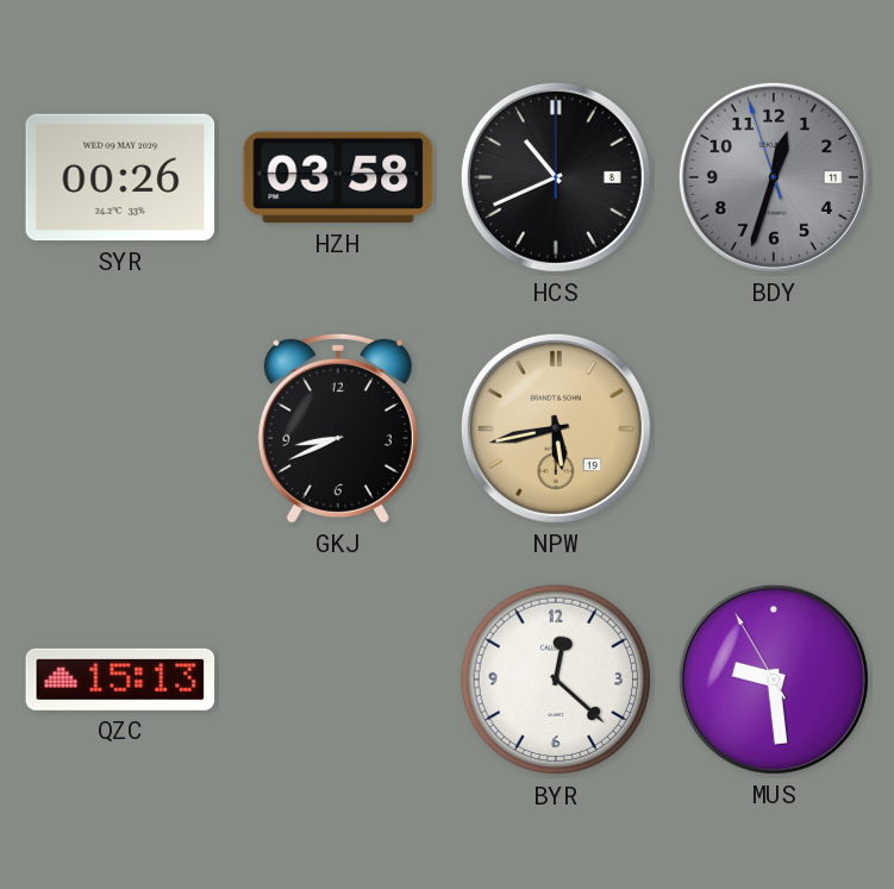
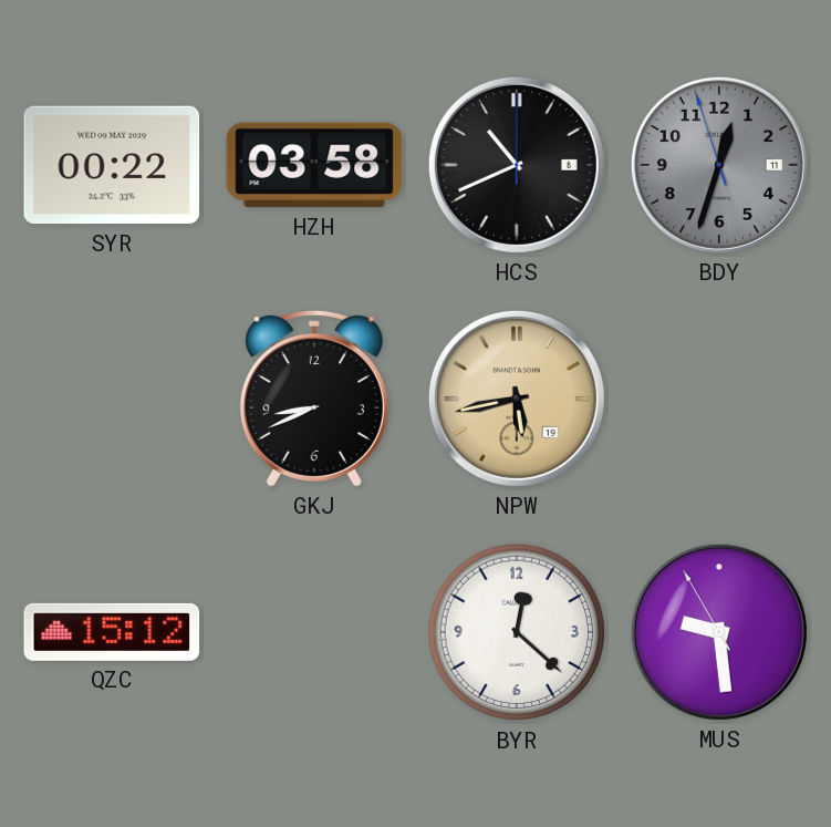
SYR: 00:26 -> 00:22
QZC: 15:13 -> 15:12
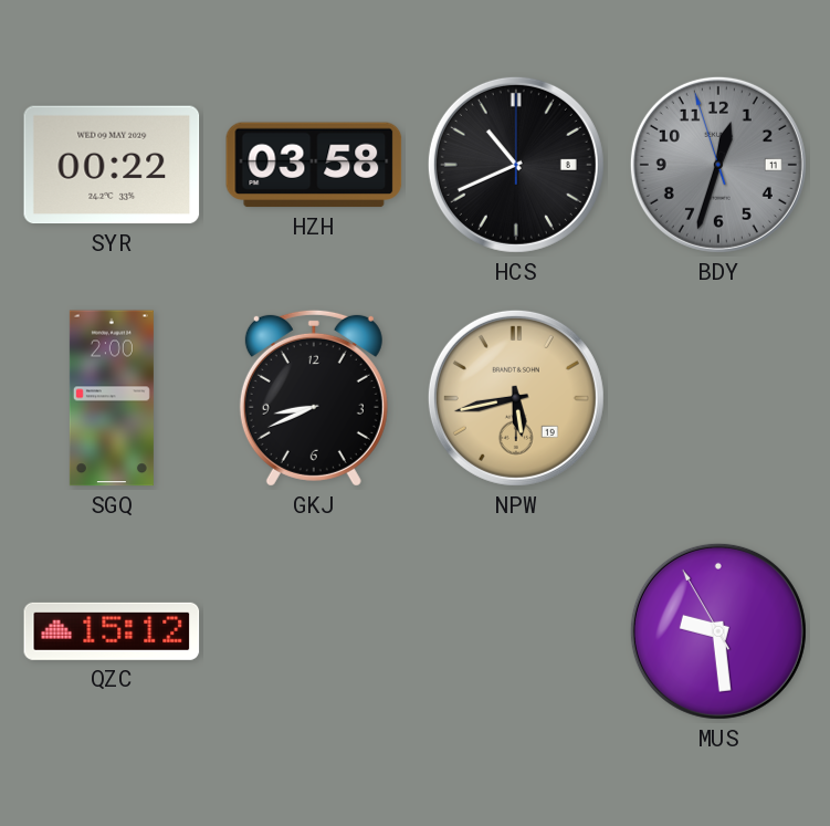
SGQ: none -> 2:00
BYR: 12:22 -> none
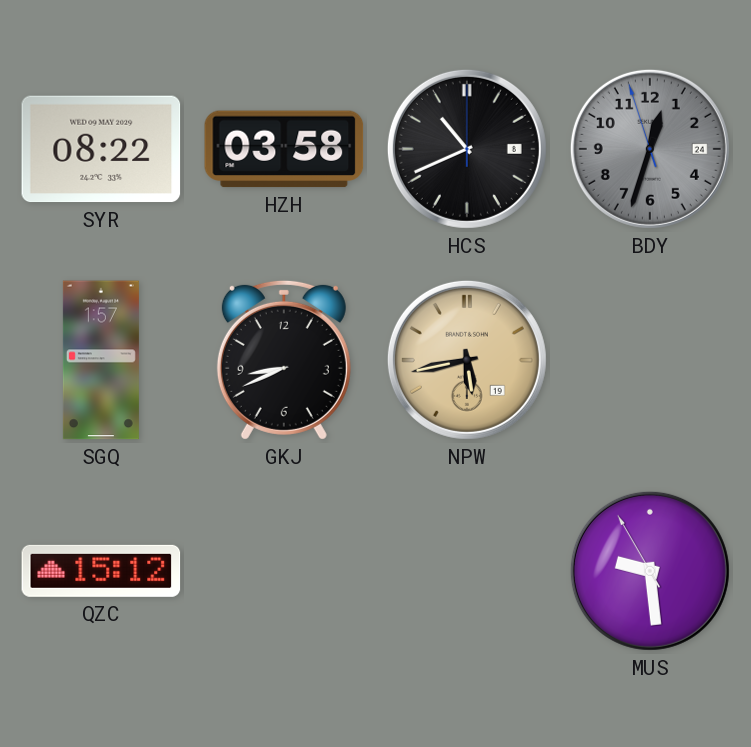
SYR: 00:22 -> 08:22
BDY date: 11 -> 24
SGQ: 2:00 -> 1:57
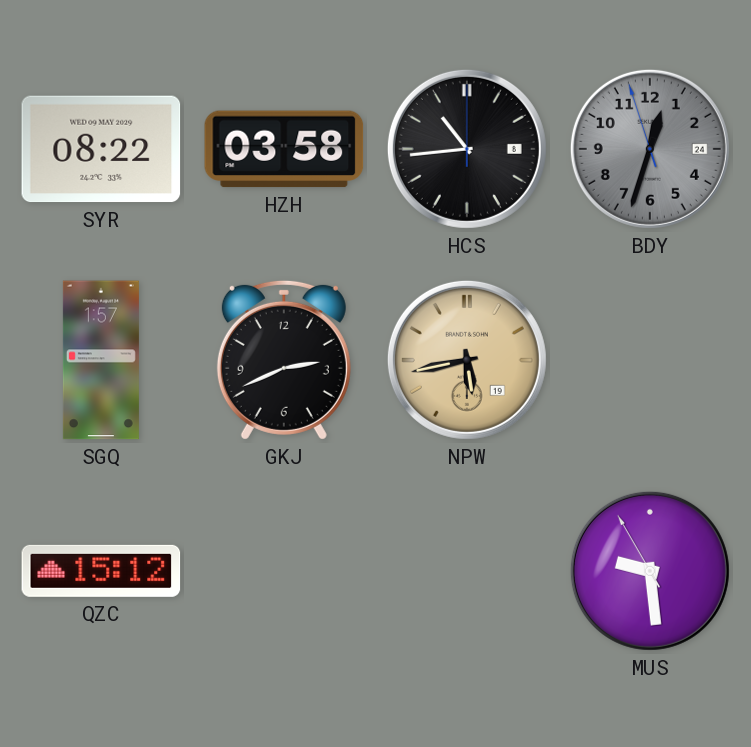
HCS: 10:41 -> 10:44
GKJ: 8:41 -> 2:41
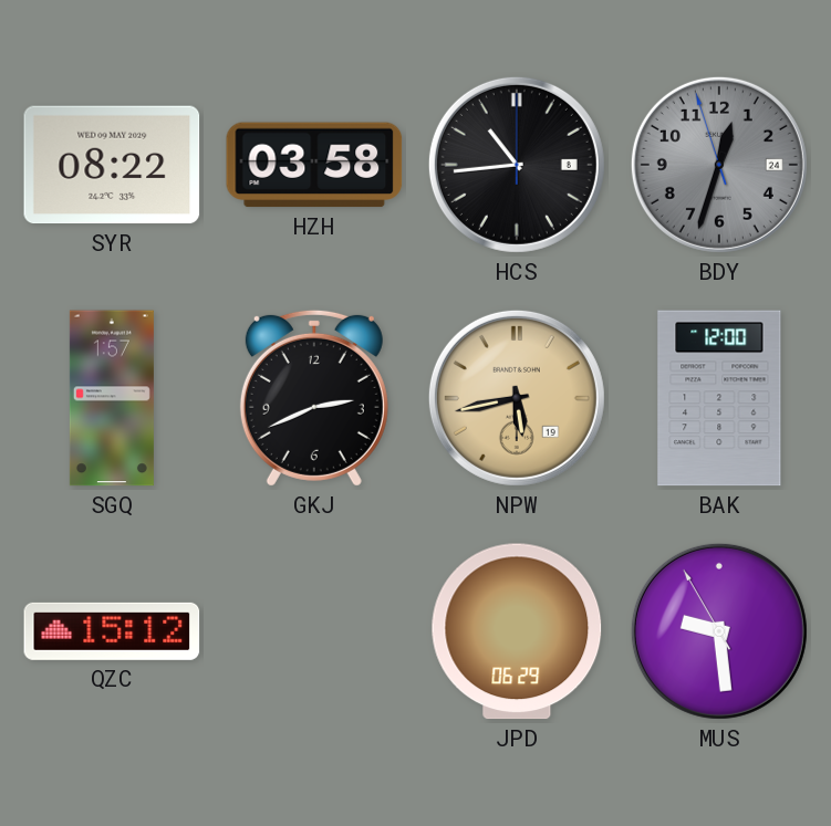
BAK: none -> 12:00
JPD: none -> 06:29
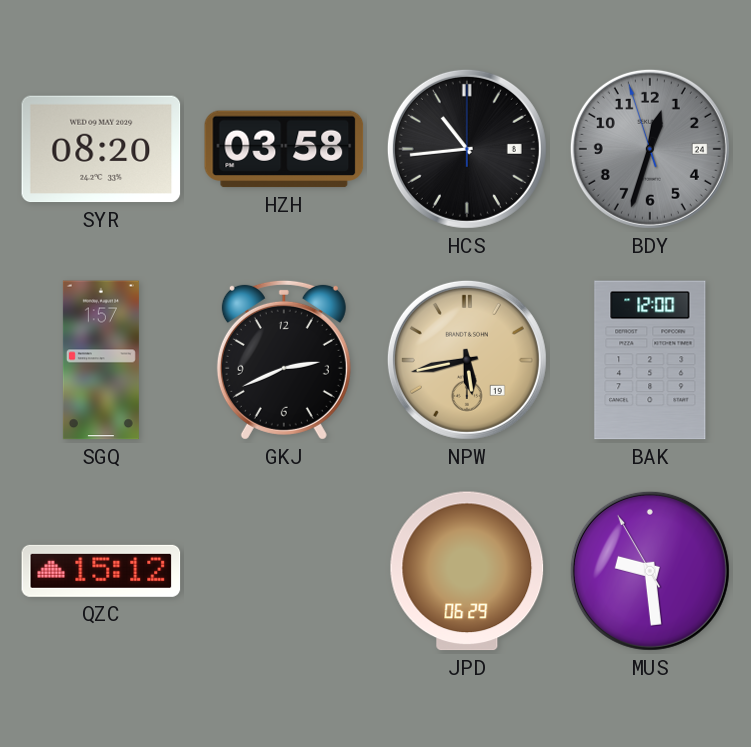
SYR: 08:22 -> 08:20
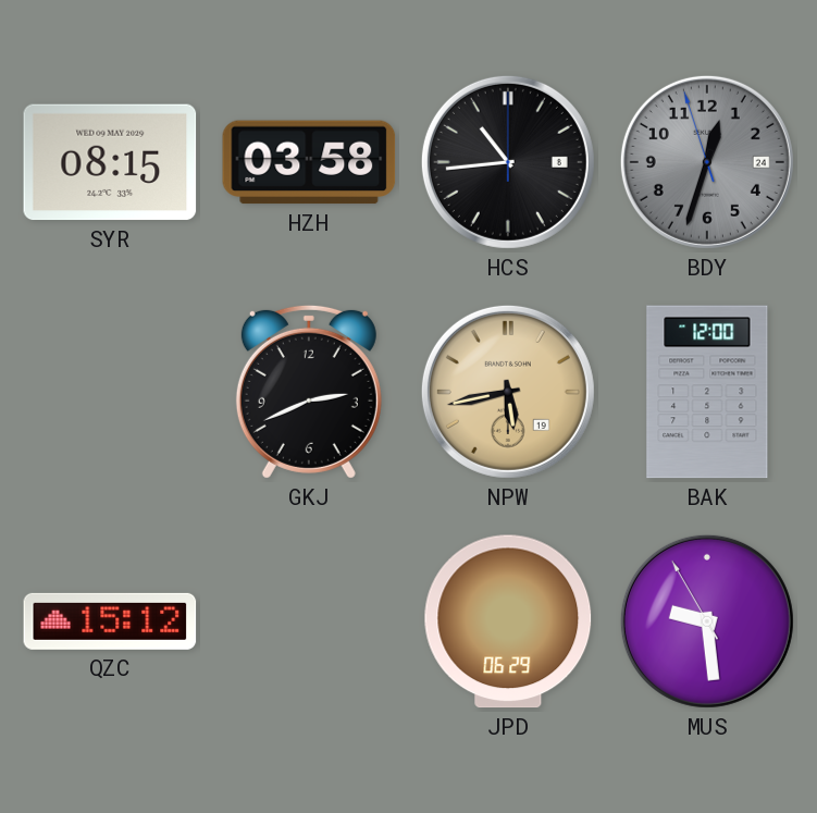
SYR: 08:20 -> 08:15
SGQ: 1:57 -> none
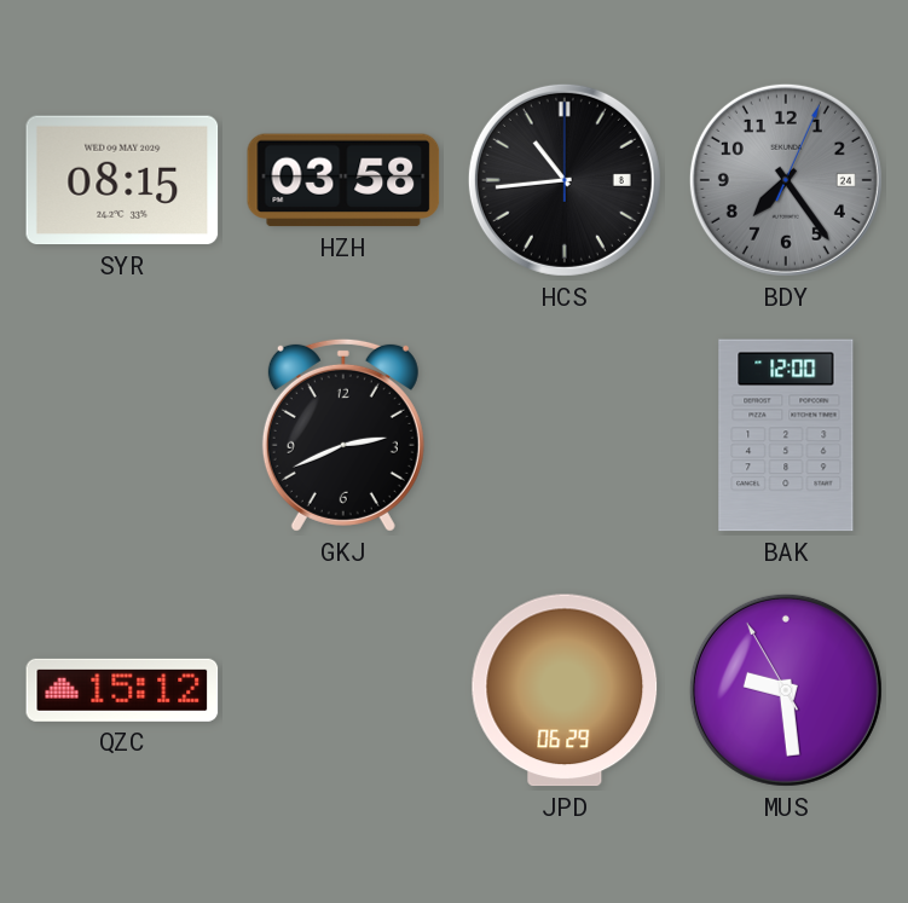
BDY: 12:32 -> 7:24
NPW: 5:43 -> none
